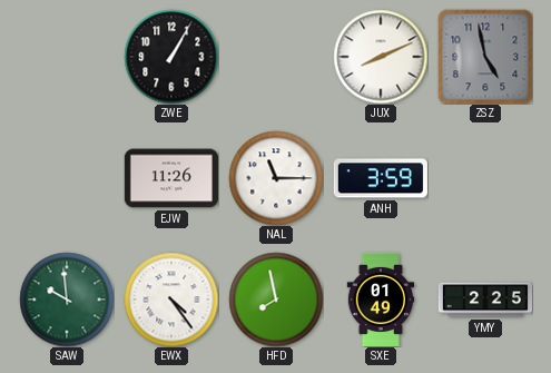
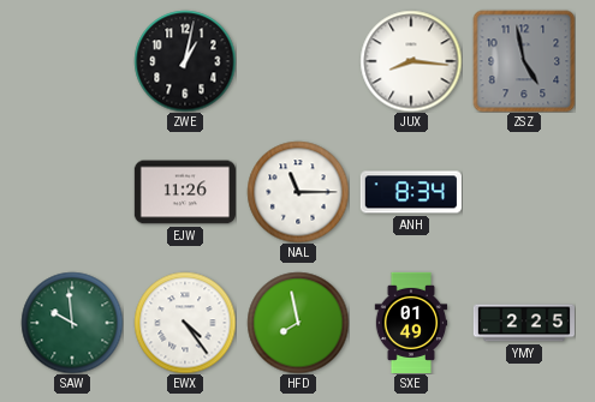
ZWE: 1:05 -> 1:02
JUX: 8:11 -> 8:16
ANH: 3:59 -> 8:34
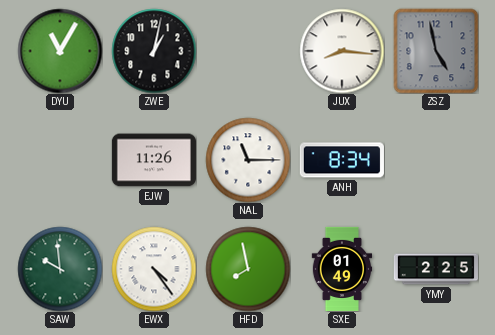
DYU: none -> 11:05
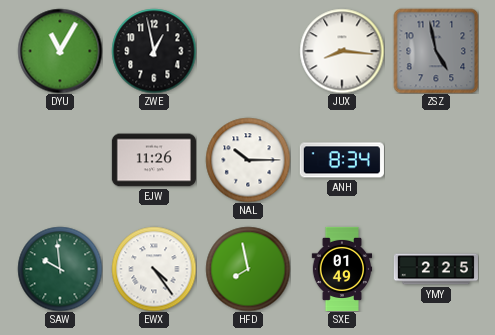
ZWE: 1:02 -> 12:58
NAL: 11:15 -> 10:15
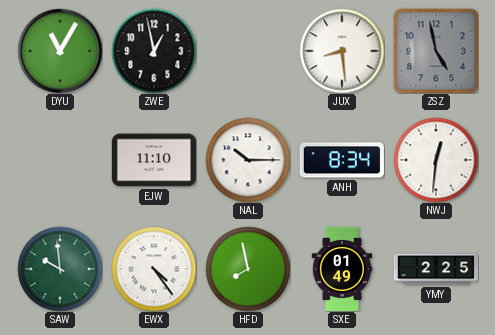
JUX: 8:16 -> 8:29
EJW: 11:26 -> 11:10
NWJ: none -> 12:31
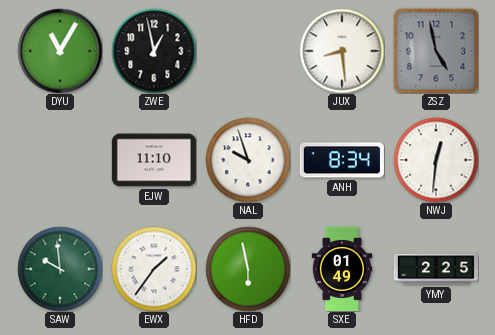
NAL: 10:15 -> 9:57
EWX: 4:24 -> 1:36
HFD: 7:58 -> 5:58
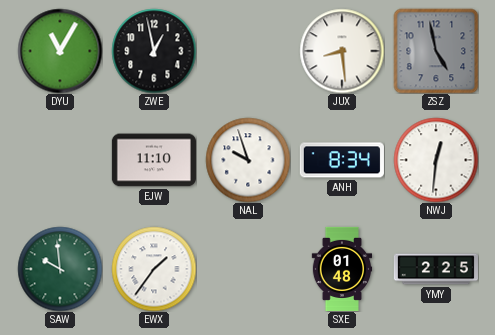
HFD: 5:58 -> none
SXE: 01:49 -> 01:48
